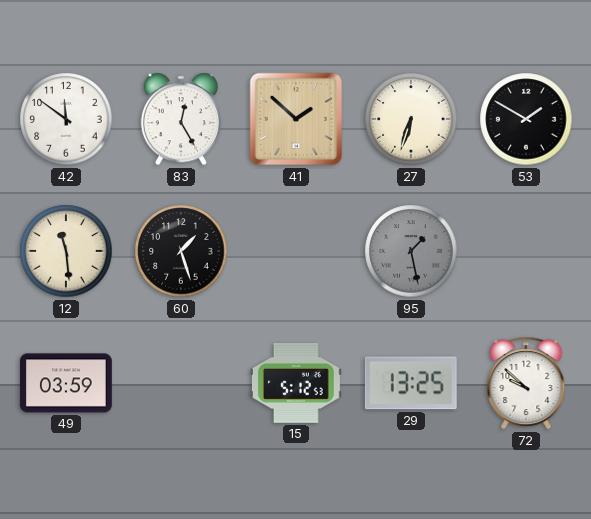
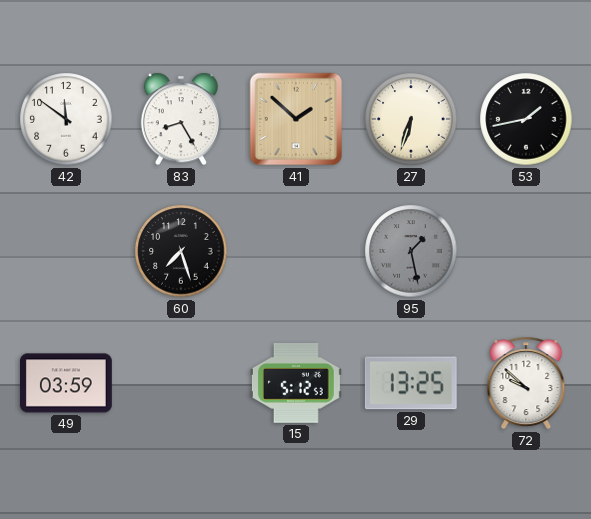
83: 12:25 -> 8:25
53: 1:50 -> 1:43
12: 11:29 -> none
60: 1:27 -> 7:27
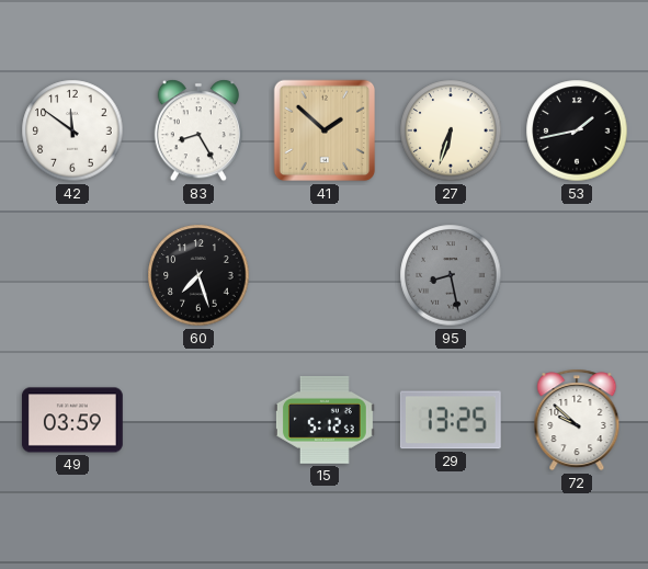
95: 1:28 -> 8:28
